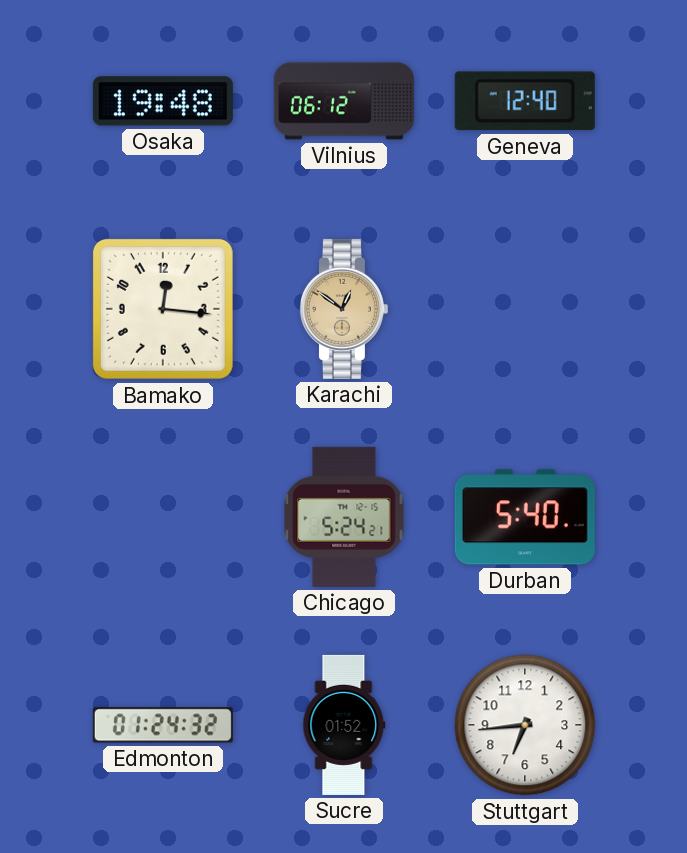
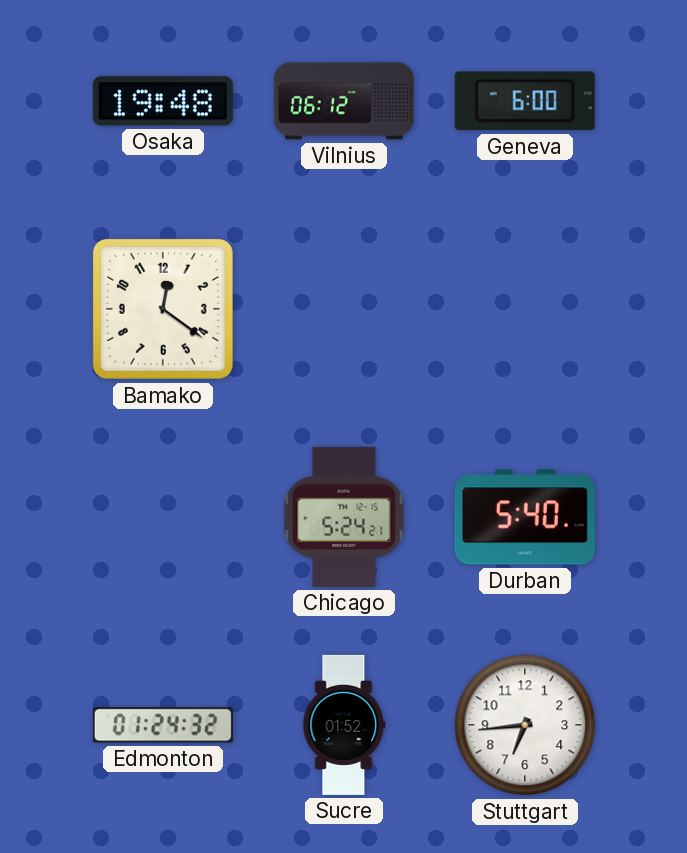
Geneva: 12:40 -> 6:00
Bamako: 12:16 -> 12:21
Karachi: 12:51 -> none
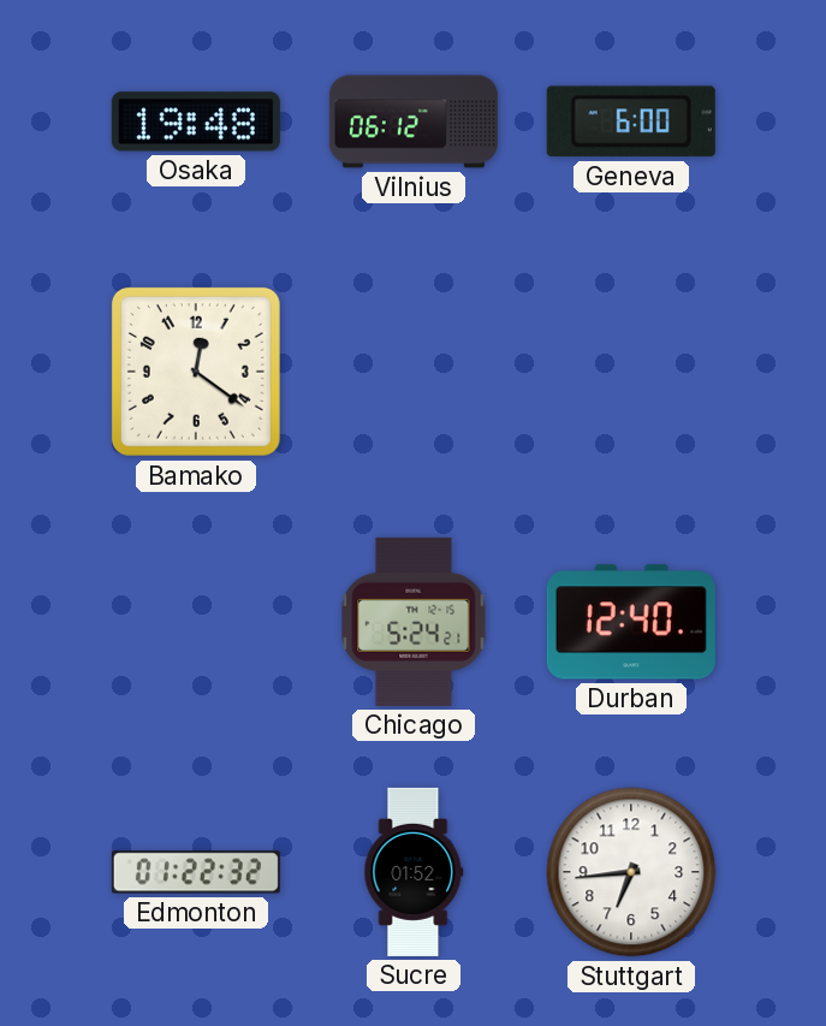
Durban: 5:40 -> 12:40
Edmonton: 01:24 -> 01:22
